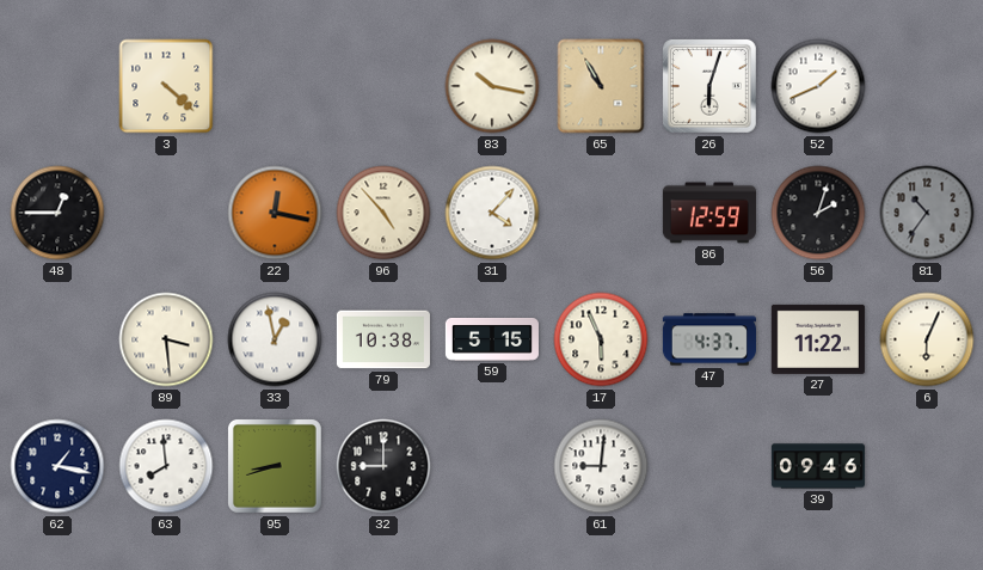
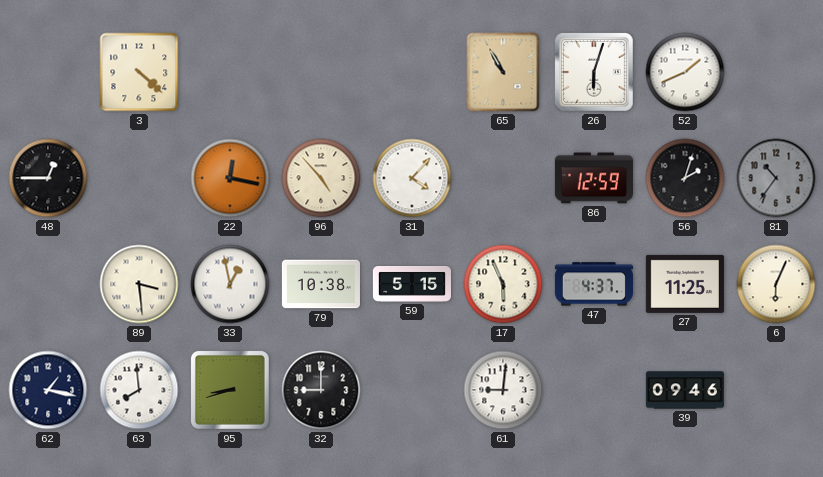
83: 10:17 -> none
27: 11:22 -> 11:25
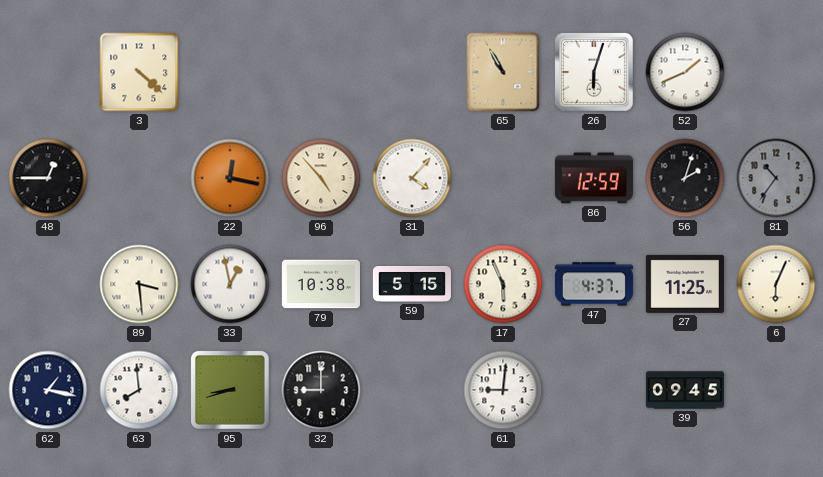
39: 09:46 -> 09:45
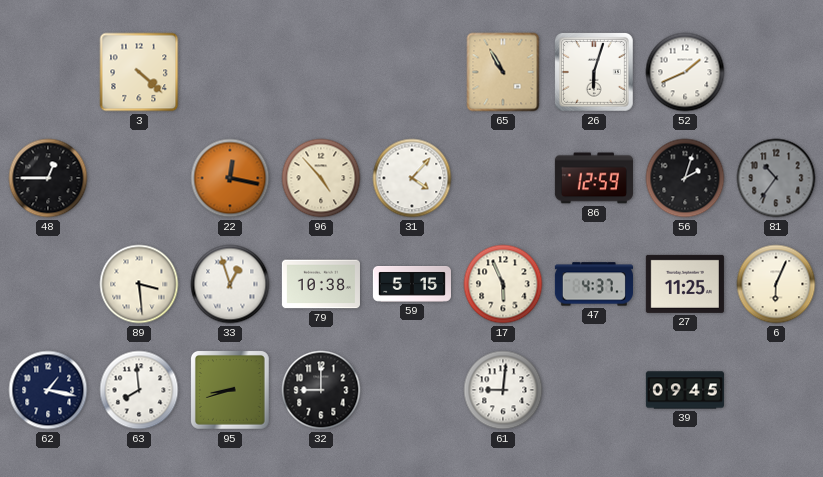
33: 12:58 -> 12:57
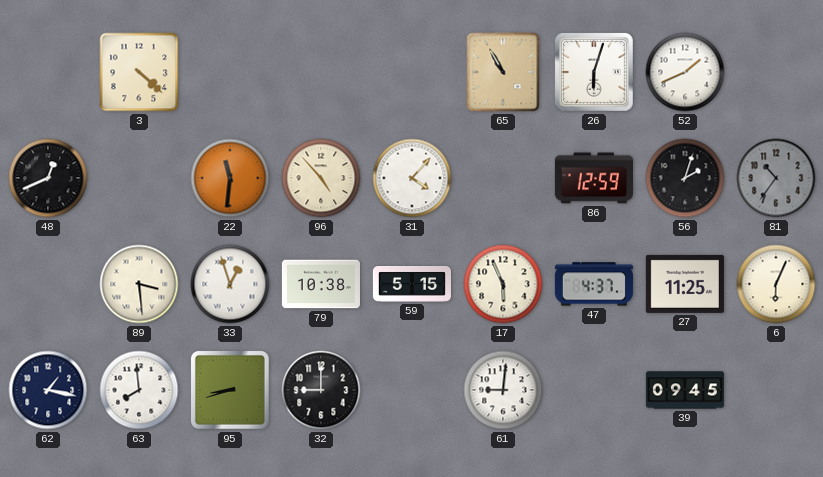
48: 12:45 -> 12:41
22: 12:17 -> 11:31
